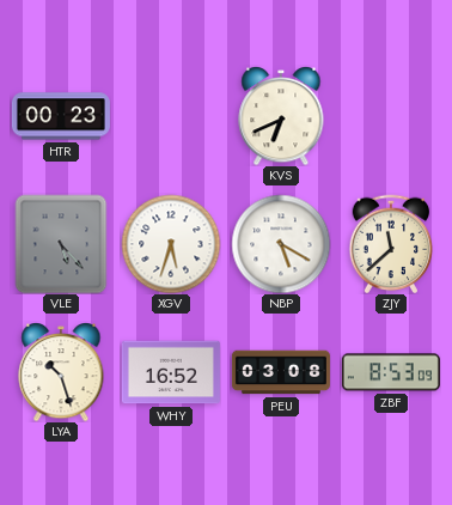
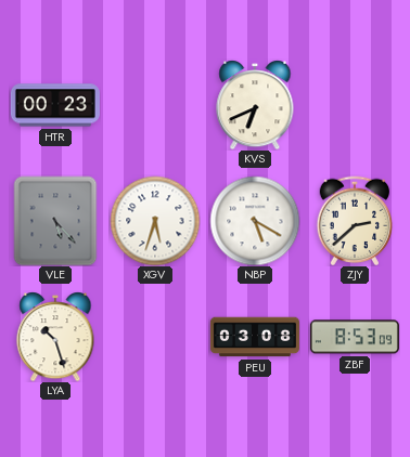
ZJY: 11:38 -> 2:38
WHY: 16:52 -> none
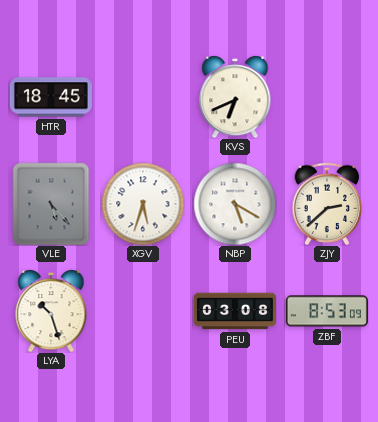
HTR: 00:23 -> 18:45
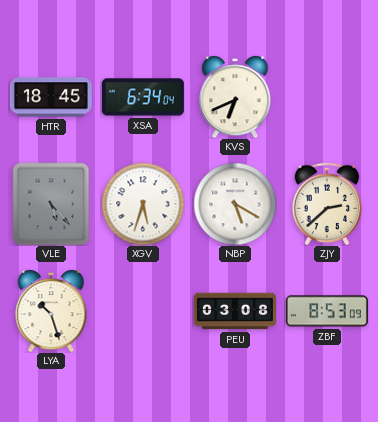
XSA: none -> 6:34
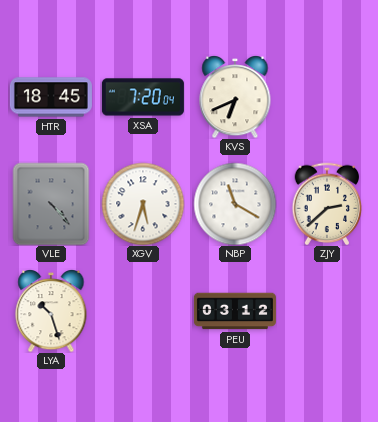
XSA: 6:34 -> 7:20
VLE: 5:23 -> 4:23
NBP: 5:20 -> 11:20
PEU: 03:08 -> 03:12
ZBF: 8:53 -> none
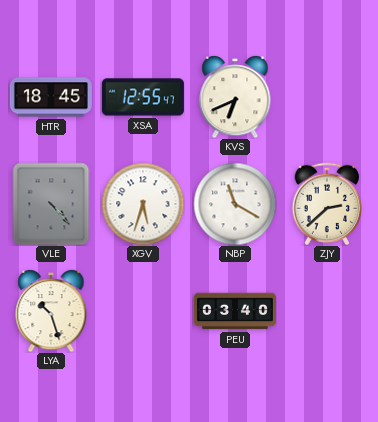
XSA: 7:20 -> 12:55
PEU: 03:12 -> 03:40
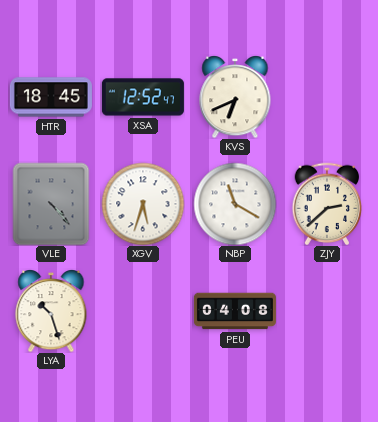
XSA: 12:55 -> 12:52
PEU: 03:40 -> 04:08
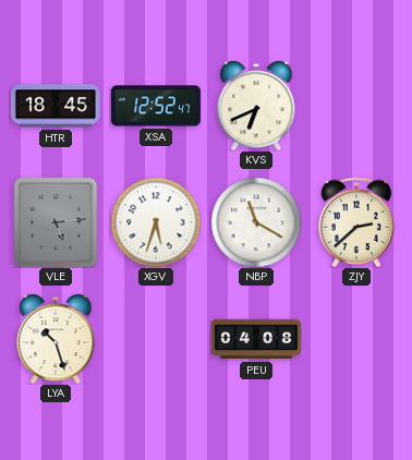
VLE: 4:23 -> 5:14
